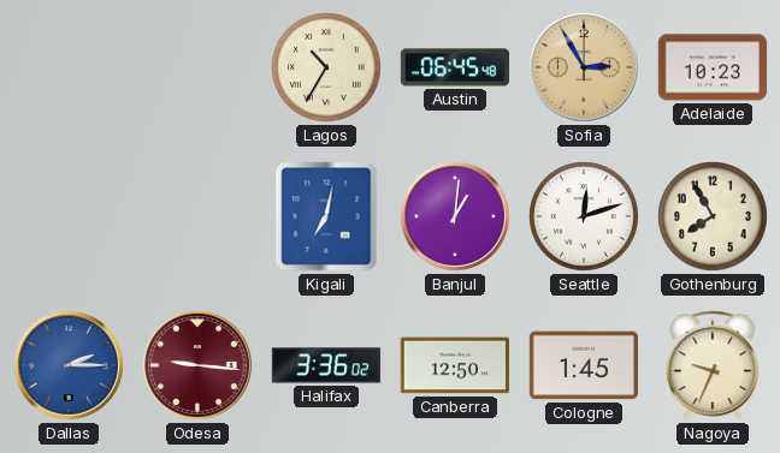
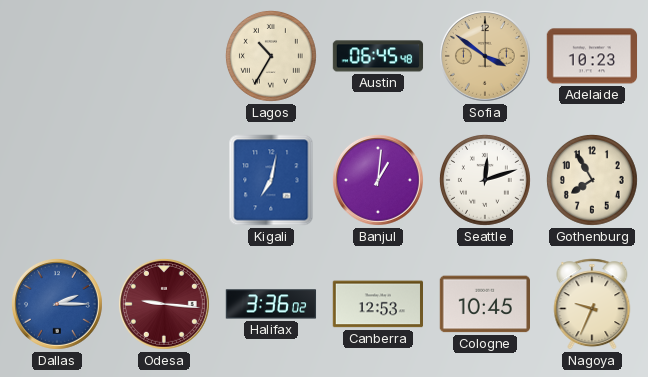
Sofia: 2:55 -> 3:51
Canberra: 12:50 -> 12:53
Cologne: 1:45 -> 10:45
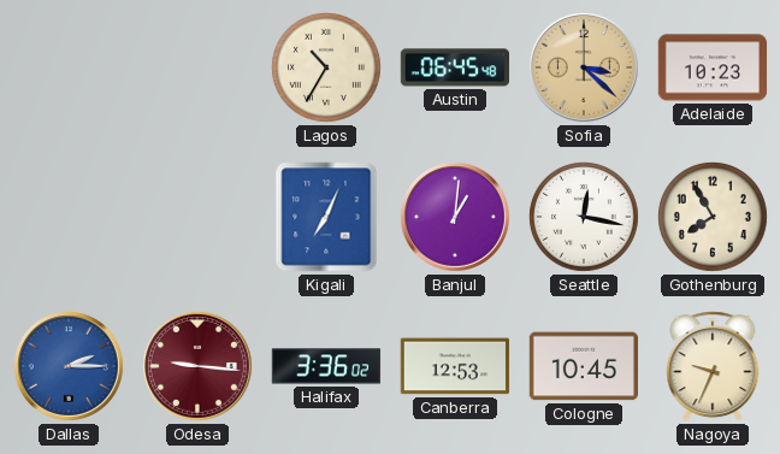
Sofia: 3:51 -> 3:22
Kigali: 7:02 -> 7:04
Seattle: 12:12 -> 12:17
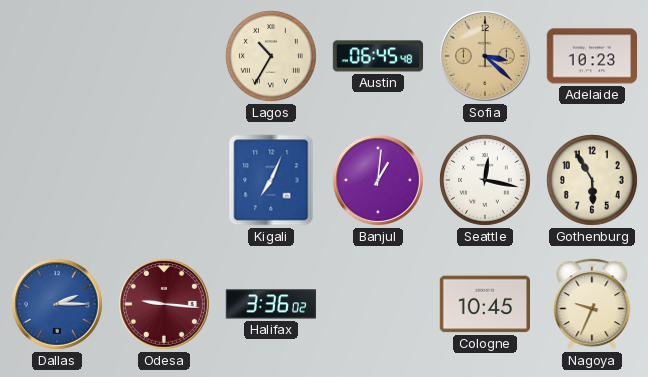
Gothenburg: 7:55 -> 5:55
Canberra: 12:53 -> none
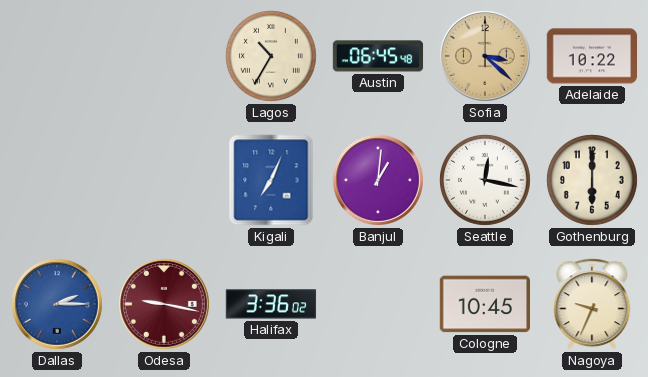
Adelaide: 10:23 -> 10:22
Gothenburg: 5:55 -> 6:00
Odesa: 9:16 -> 9:17
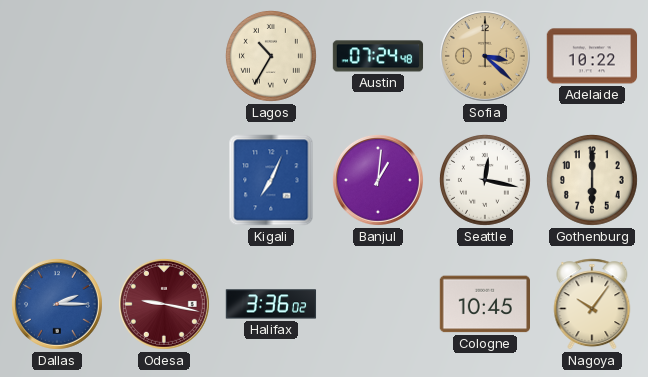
Austin: 06:45 -> 07:24
Nagoya: 9:34 -> 10:06
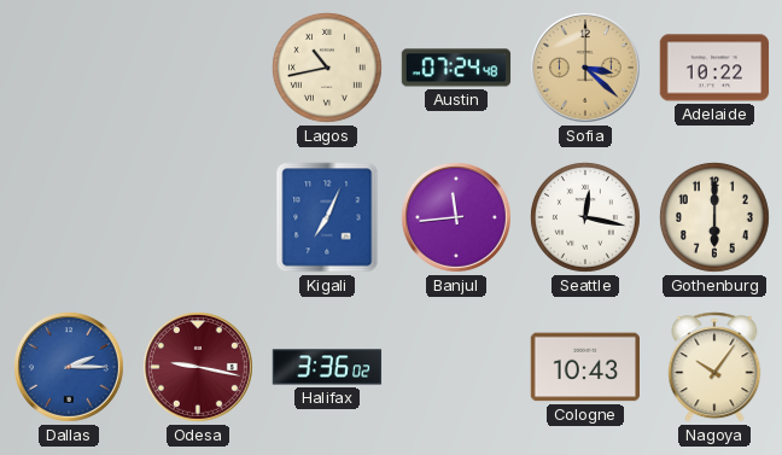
Lagos: 10:35 -> 10:43
Banjul: 1:01 -> 11:44
Cologne: 10:45 -> 10:43
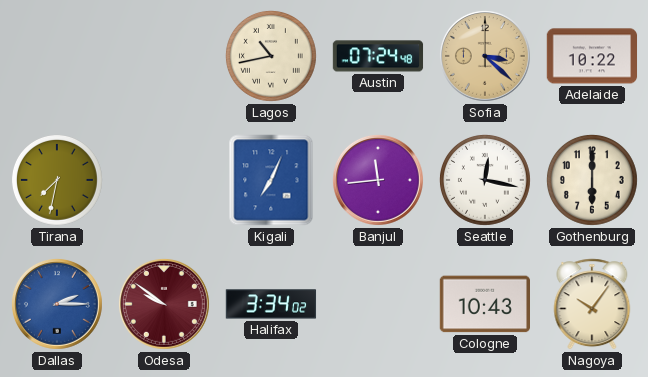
Tirana: none -> 7:32
Odesa: 9:17 -> 9:51
Halifax: 3:36 -> 3:34
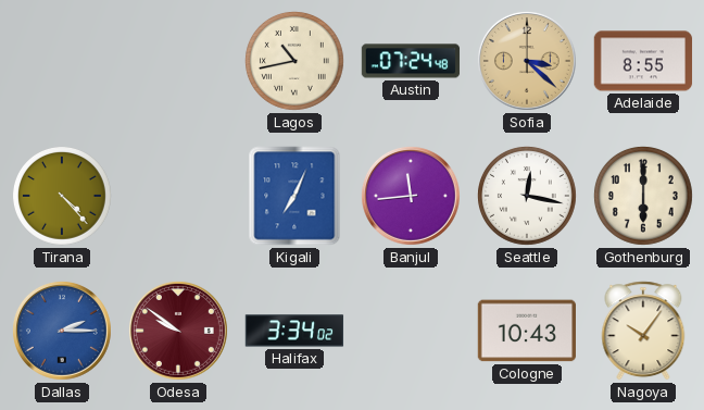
Adelaide: 10:22 -> 8:55
Tirana: 7:32 -> 4:23
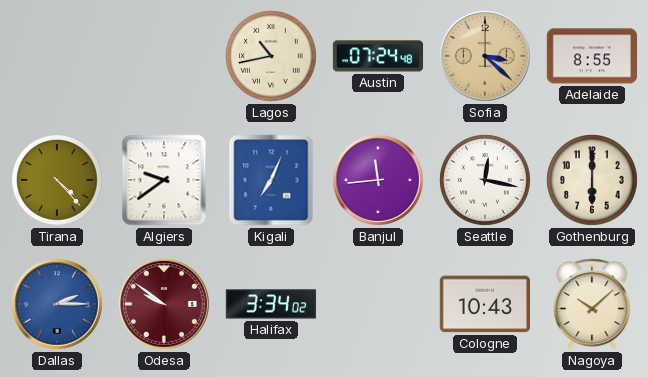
Algiers: none -> 9:39
Nagoya: 10:06 -> 10:08
